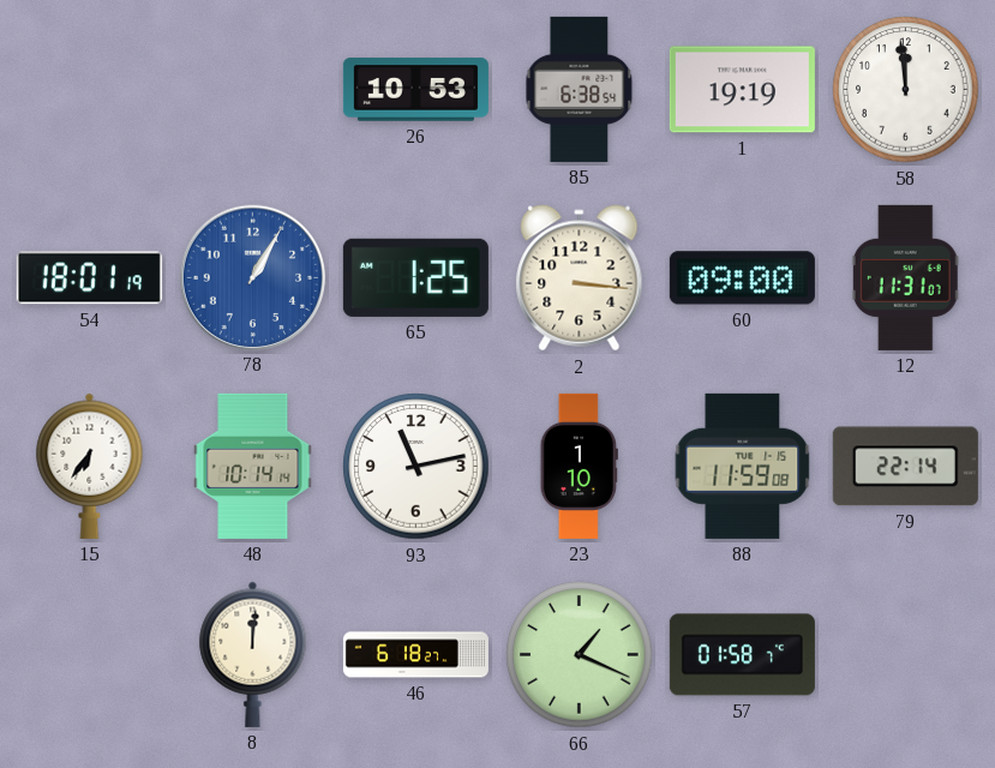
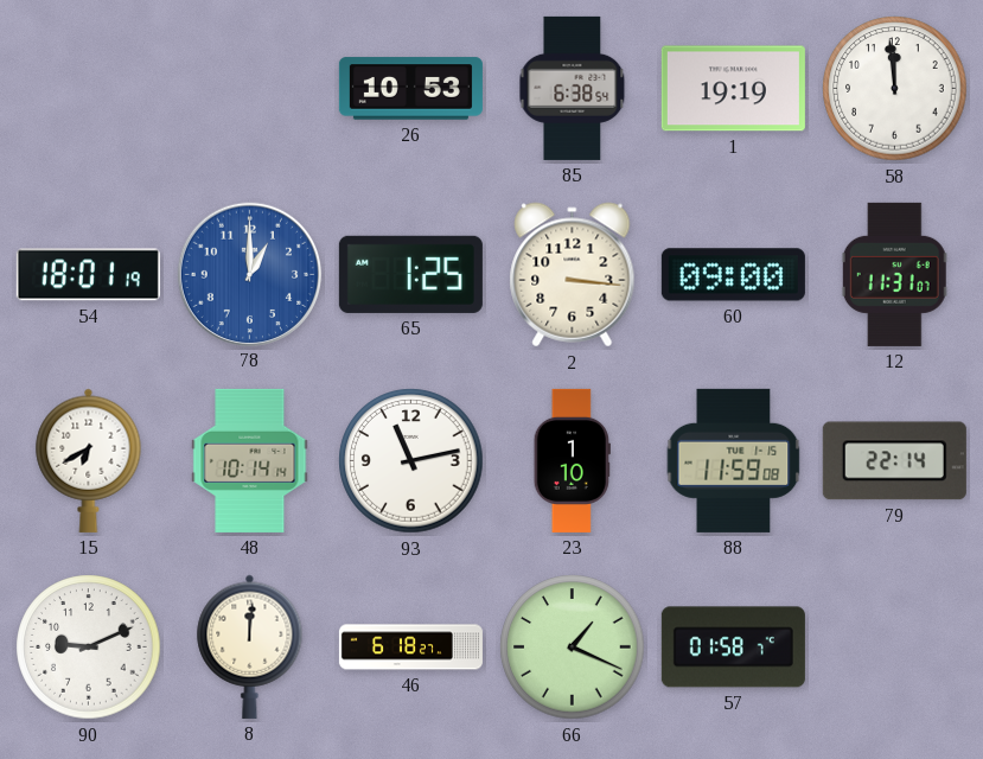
78: 1:05 -> 1:00
15: 6:36 -> 6:40
90: none -> 9:11
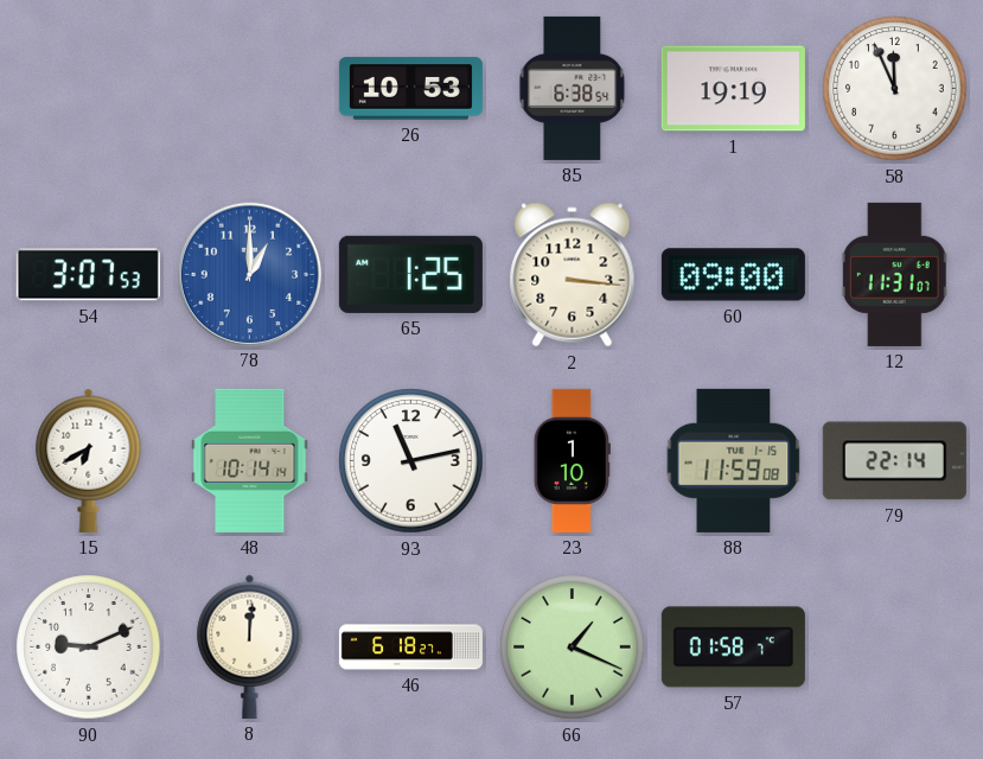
58: 11:59 -> 11:56
54: 18:01 -> 3:07
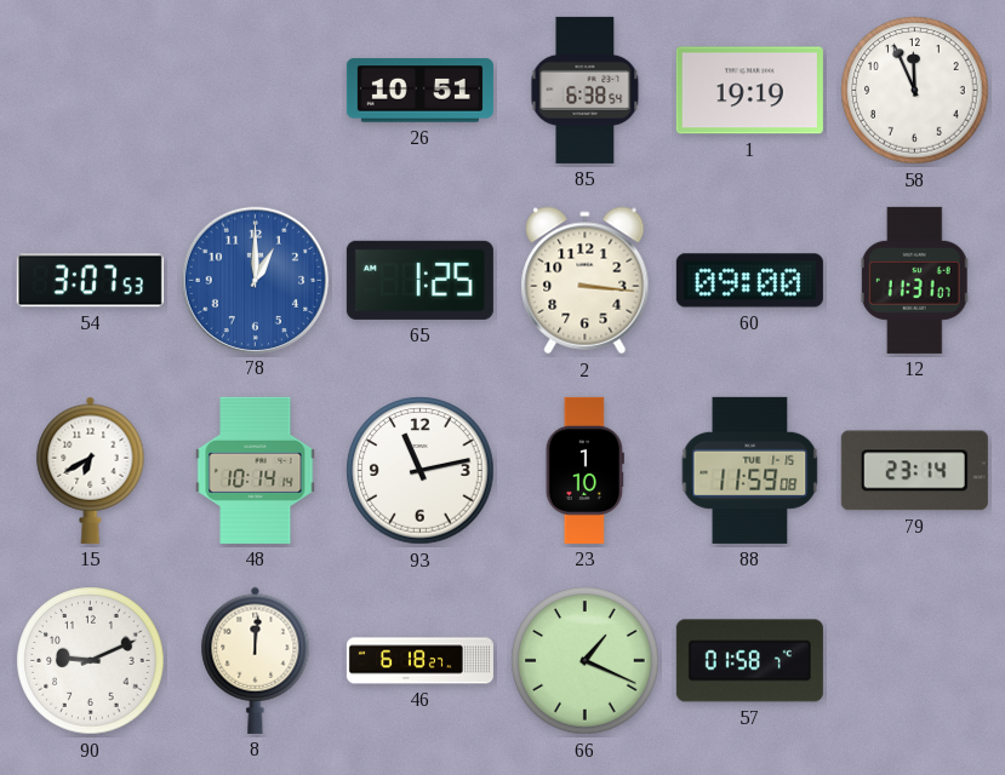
26: 10:53 -> 10:51
79: 22:14 -> 23:14
